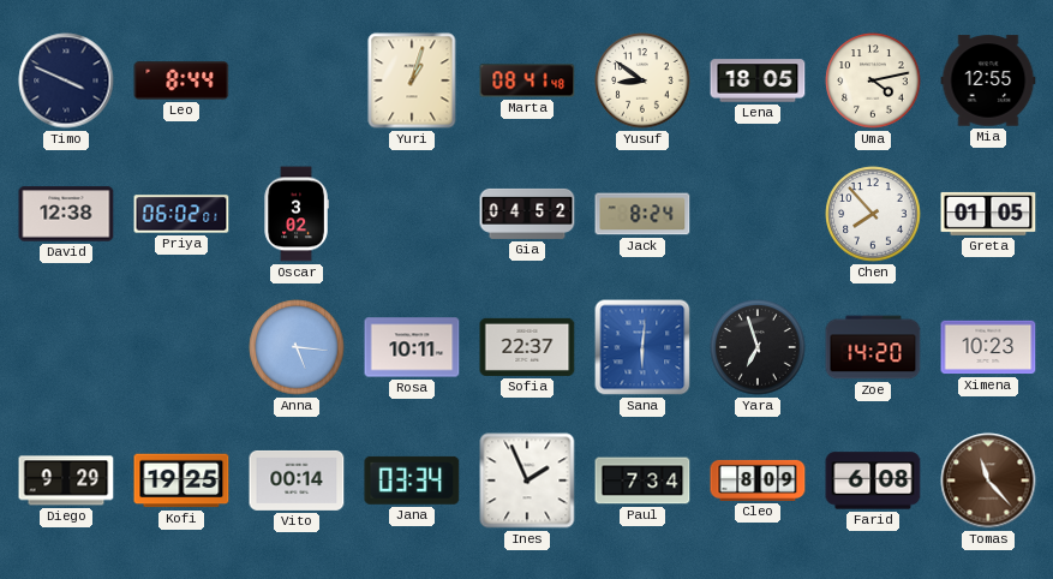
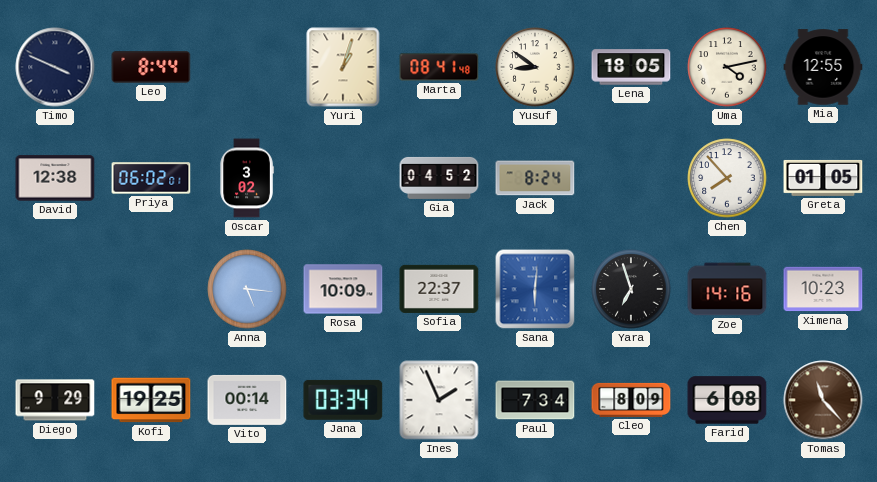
Rosa: 10:11 -> 10:09
Zoe: 14:20 -> 14:16
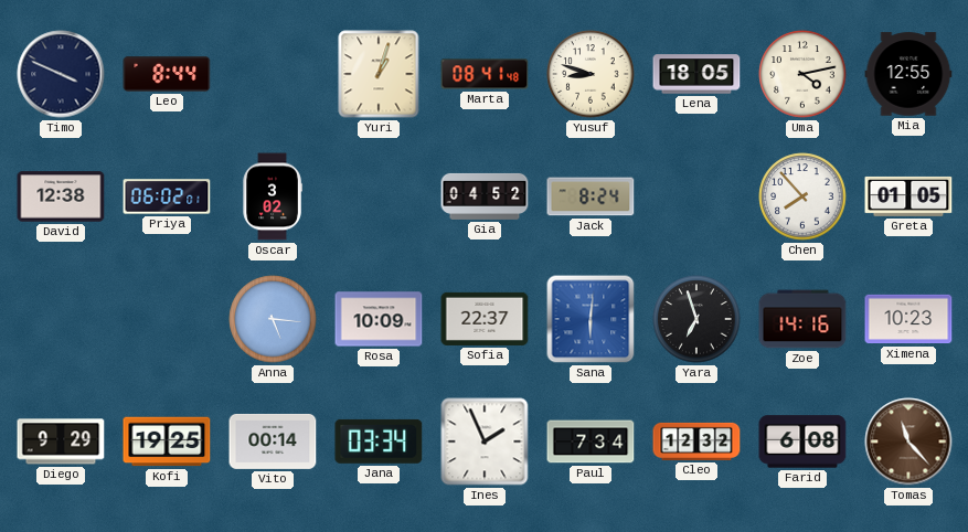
Yusuf: 8:51 -> 8:48
Cleo: 8:09 -> 12:32
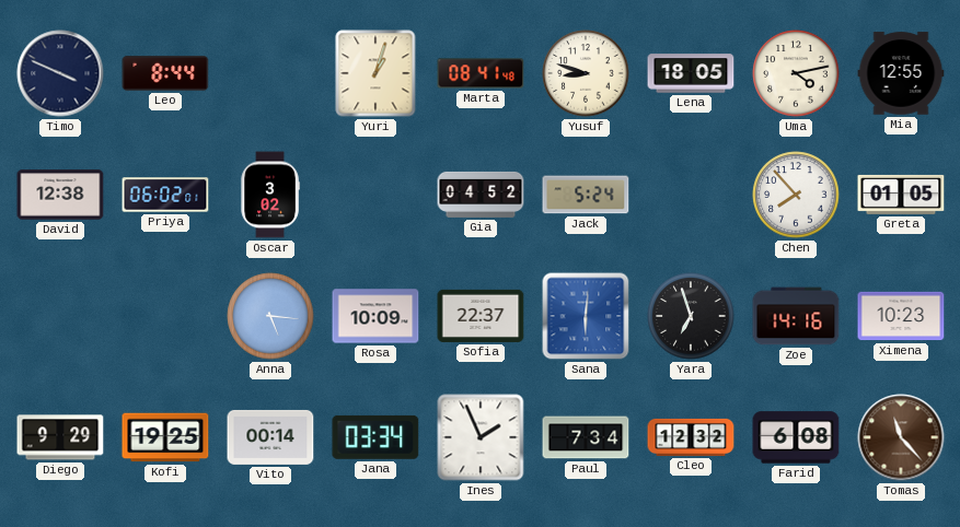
Jack: 8:24 -> 5:24
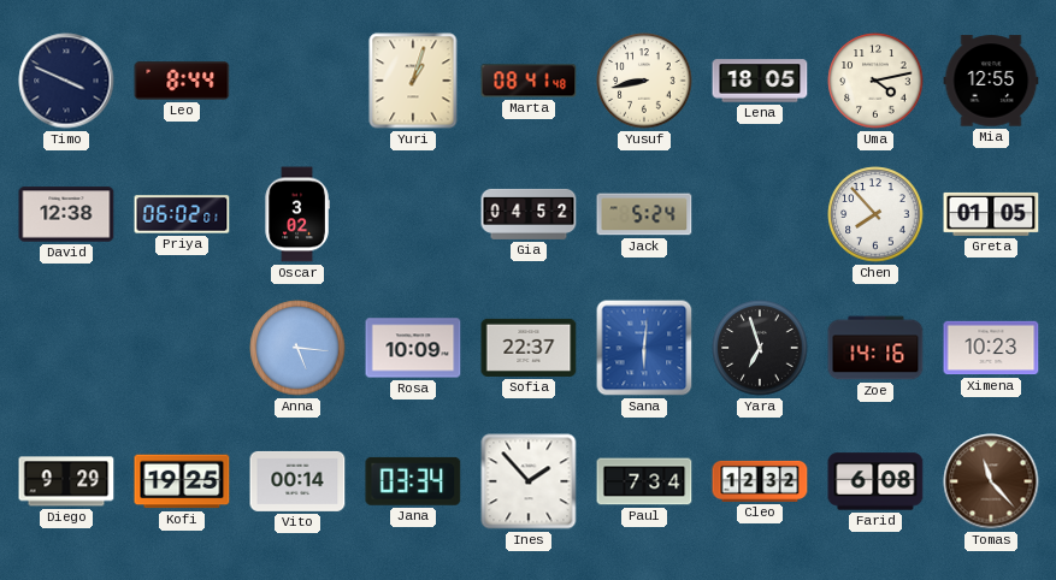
Yusuf: 8:48 -> 8:43
Ines: 1:56 -> 1:53
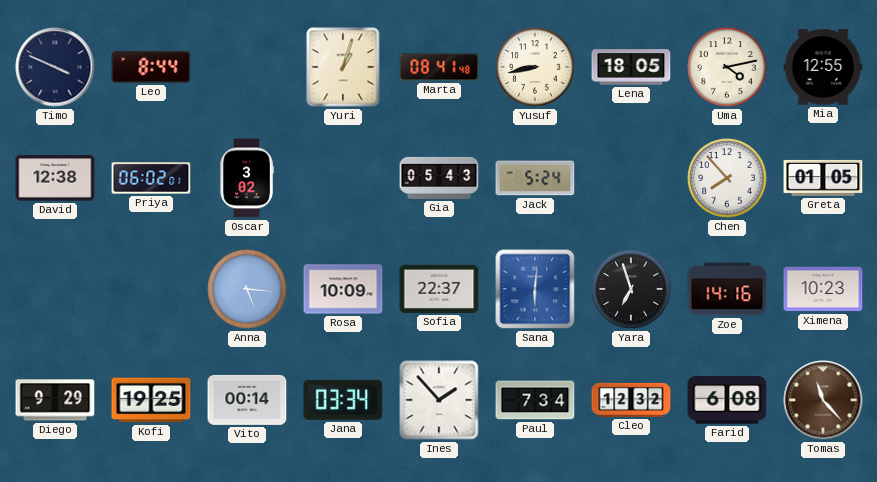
Gia: 04:52 -> 05:43
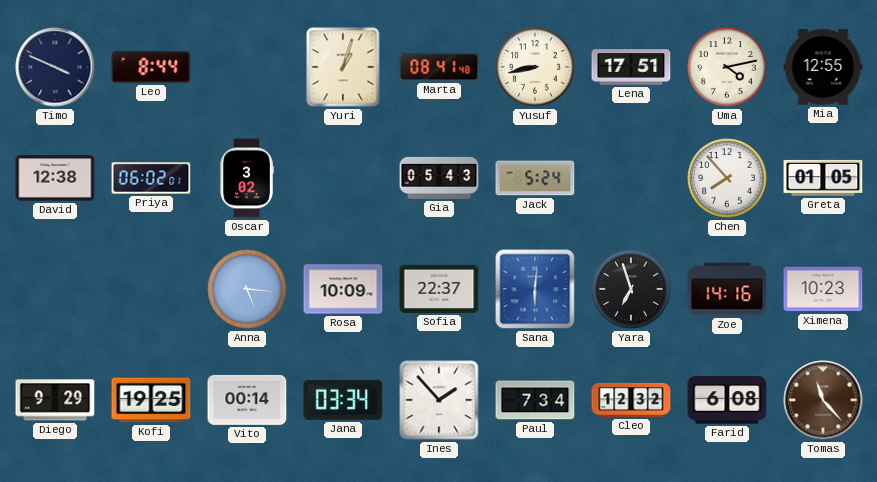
Lena: 18:05 -> 17:51
